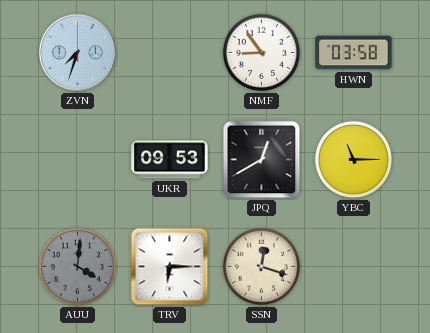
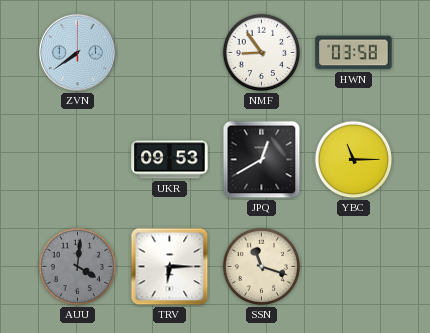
ZVN: 7:33 -> 7:39
SSN: 12:18 -> 11:18
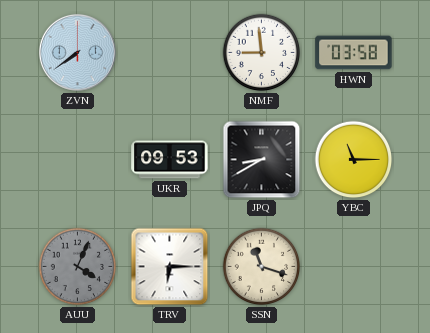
NMF: 8:54 -> 8:59
JPQ: 12:40 -> 8:40
AUU: 4:01 -> 4:04
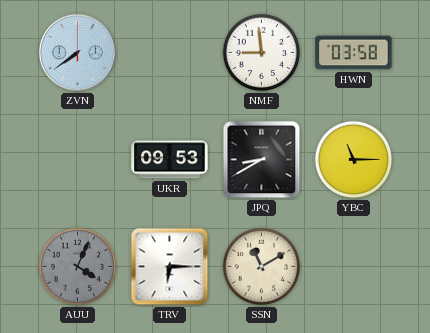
SSN: 11:18 -> 11:10
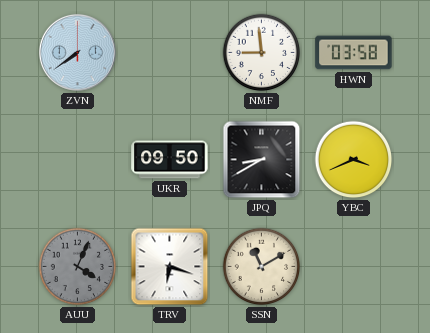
UKR: 09:53 -> 09:50
YBC: 11:15 -> 3:41
TRV: 6:15 -> 6:18
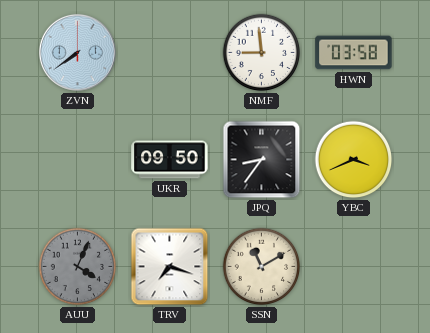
JPQ: 8:40 -> 8:36
TRV: 6:18 -> 7:18
